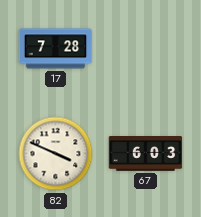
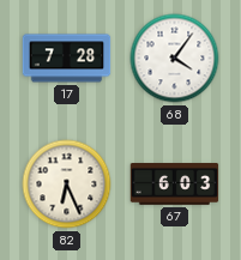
68: none -> 4:06
82: 3:49 -> 6:26
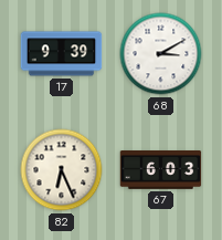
17: 7:28 -> 9:39
68: 4:06 -> 3:10
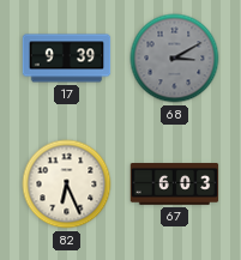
68 dial: white -> grey
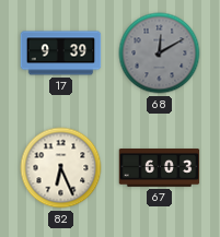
68: 3:10 -> 12:10
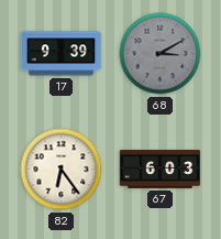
68: 12:10 -> 3:10
82: 6:26 -> 6:24
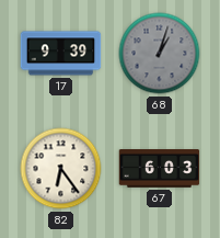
68: 3:10 -> 1:03
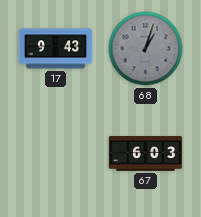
17: 9:39 -> 9:43
82: 6:24 -> none
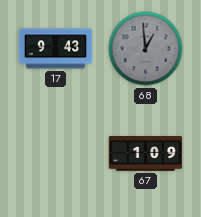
68: 1:03 -> 12:59
67: 6:03 -> 1:09
